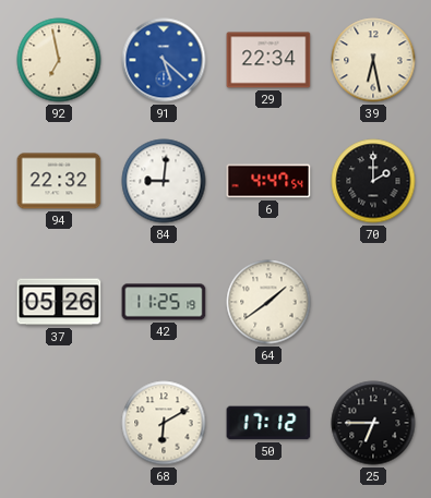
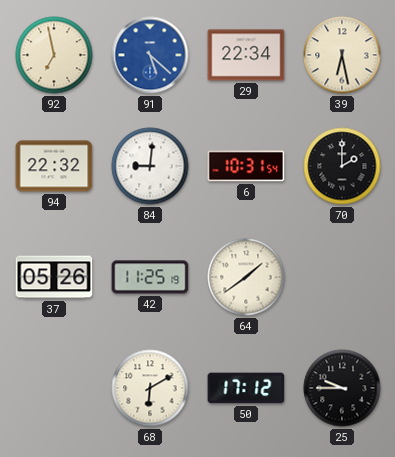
6: 4:47 -> 10:31
25: 6:45 -> 9:45
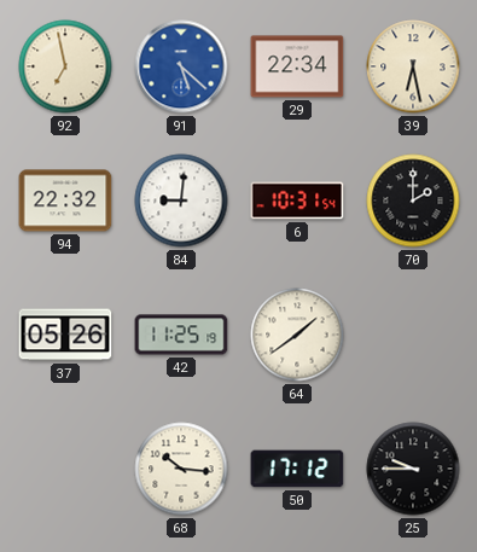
68: 6:10 -> 10:16
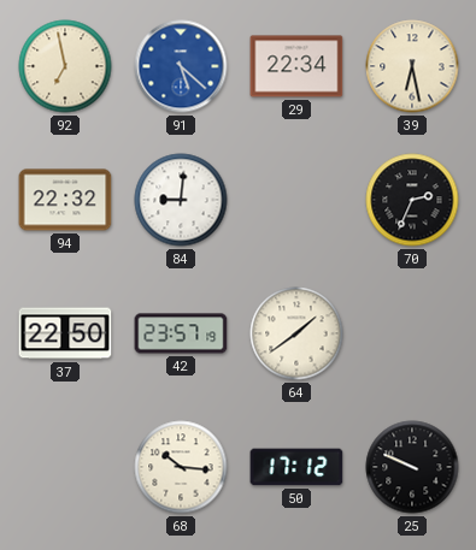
6: 10:31 -> none
70: 2:00 -> 2:34
37: 05:26 -> 22:50
42: 11:25 -> 23:57
25: 9:45 -> 9:49
